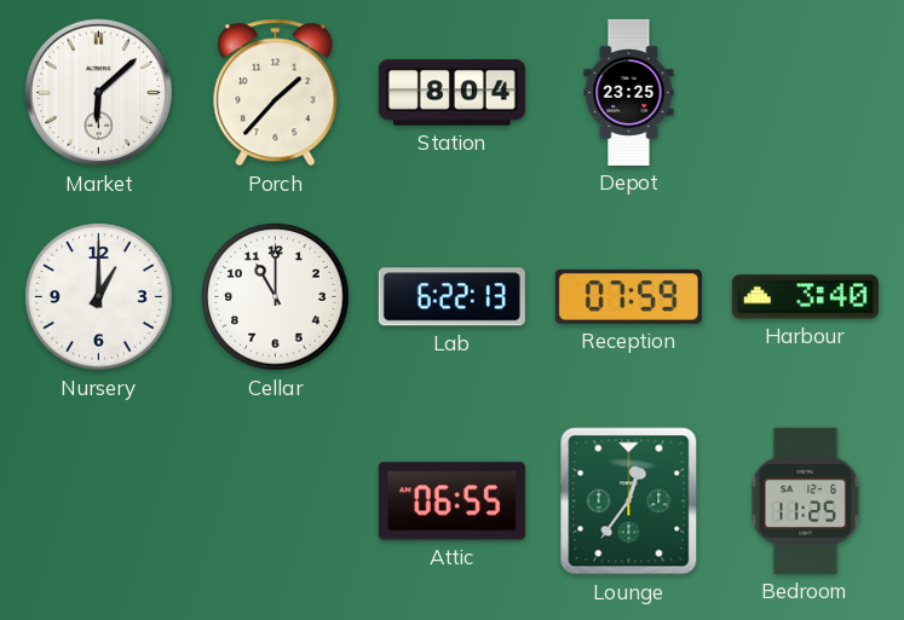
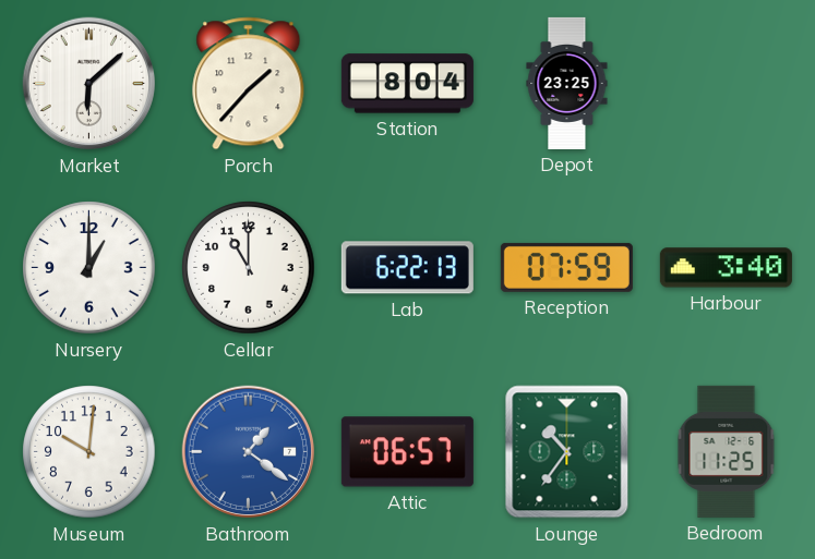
Museum: none -> 10:01
Bathroom: none -> 1:21
Attic: 06:55 -> 06:57
Lounge: 12:36 -> 10:36
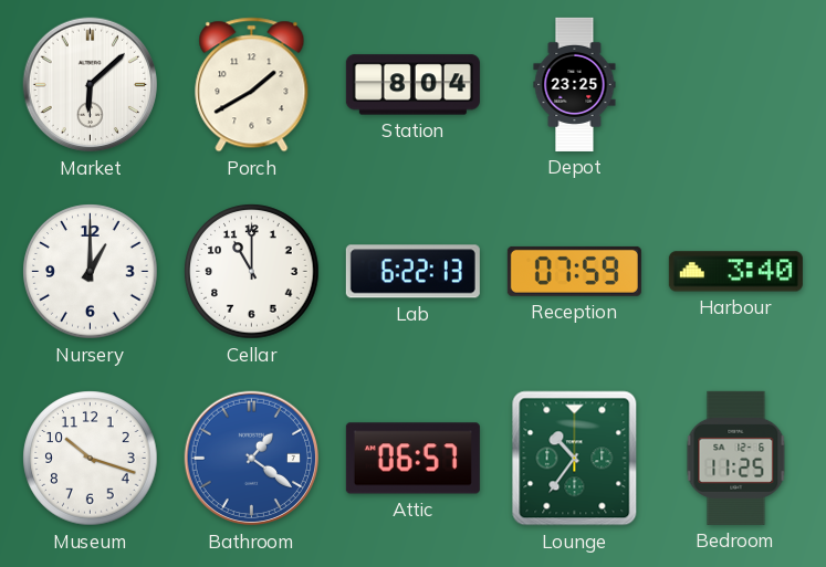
Porch: 1:37 -> 1:40
Museum: 10:01 -> 10:18
